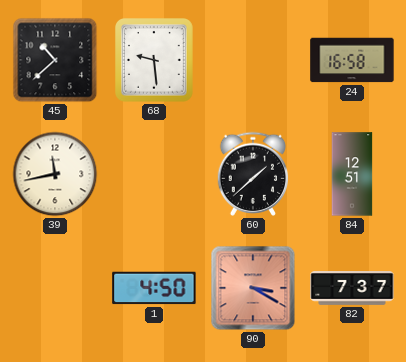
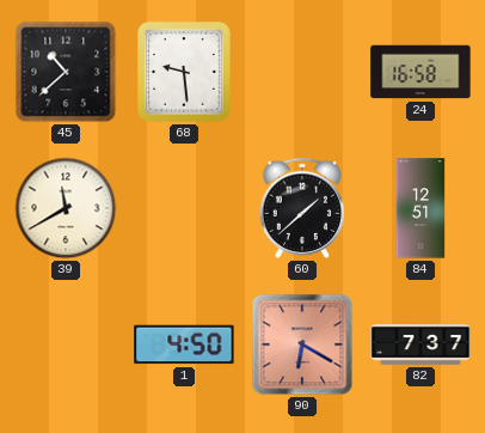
39: 11:43 -> 11:40
90: 3:20 -> 6:20
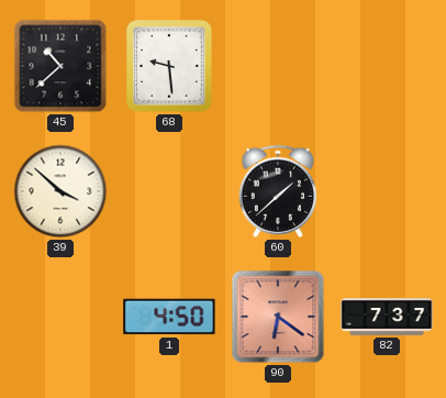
24: 16:58 -> none
39: 11:40 -> 3:52
84: 12:51 -> none
90: 6:20 -> 6:21
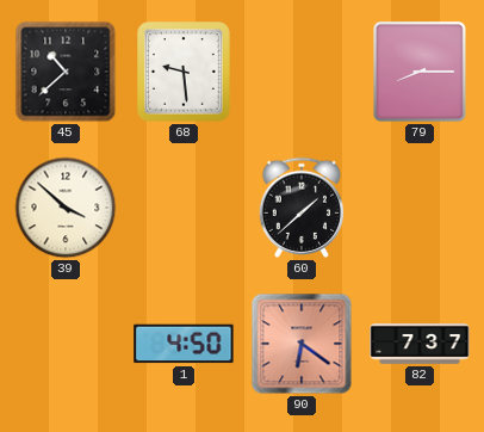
79: none -> 8:15
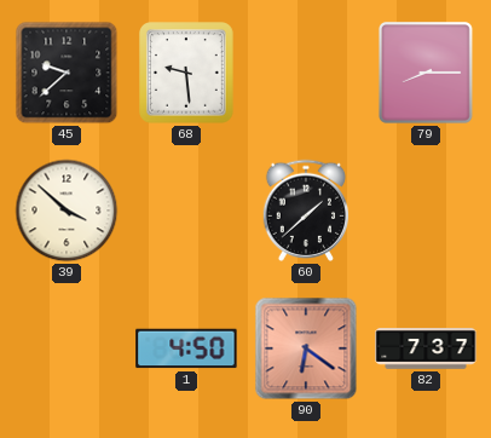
45: 10:38 -> 9:38
